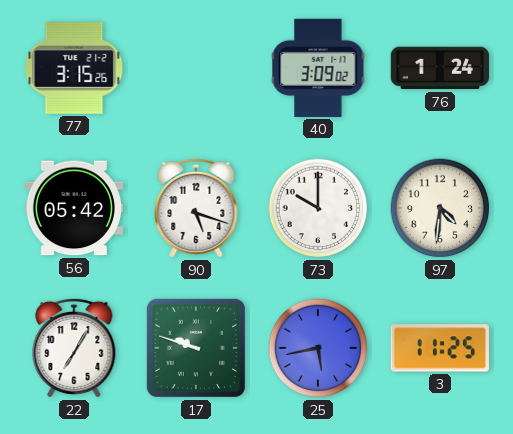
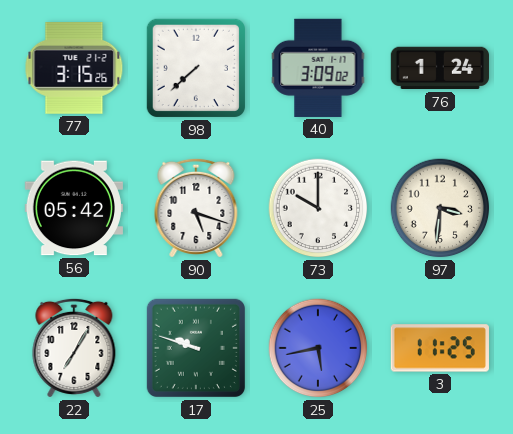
98: none -> 7:38
97: 4:31 -> 3:31
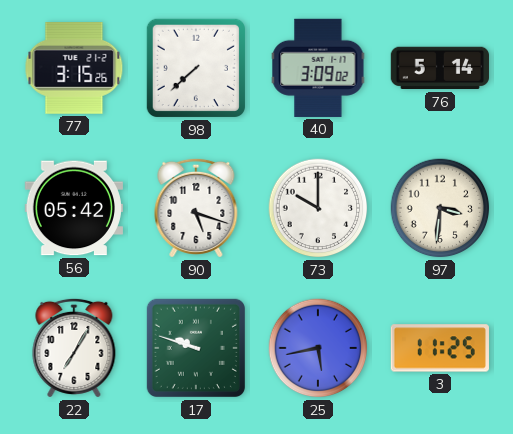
76: 1:24 -> 5:14
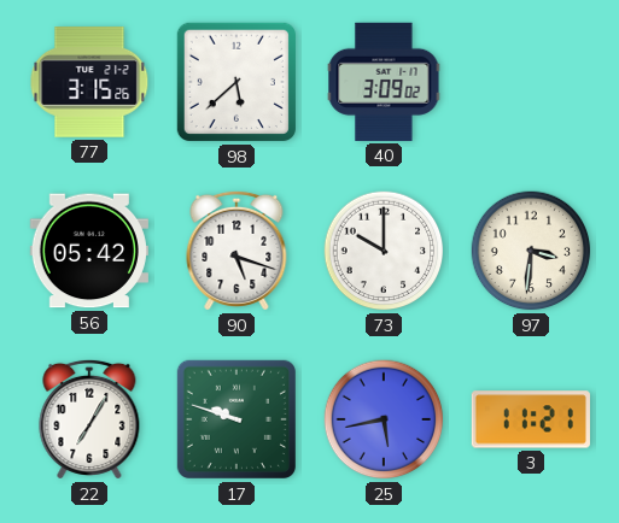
98: 7:38 -> 5:38
76: 5:14 -> none
3: 11:25 -> 11:21
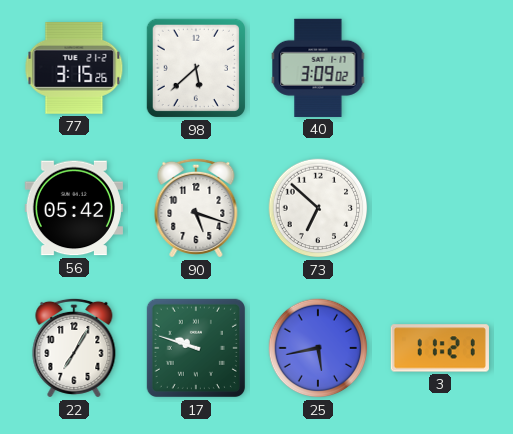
73: 10:00 -> 6:52
97: 3:31 -> none
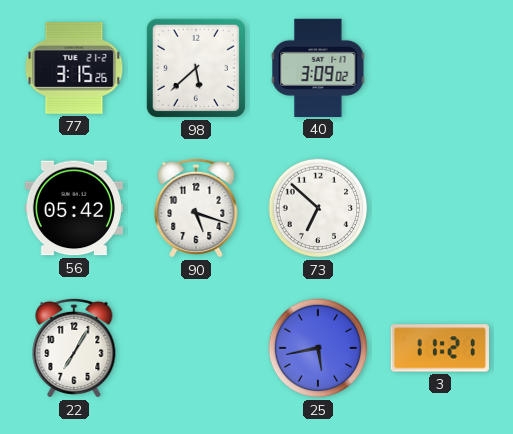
17: 9:48 -> none
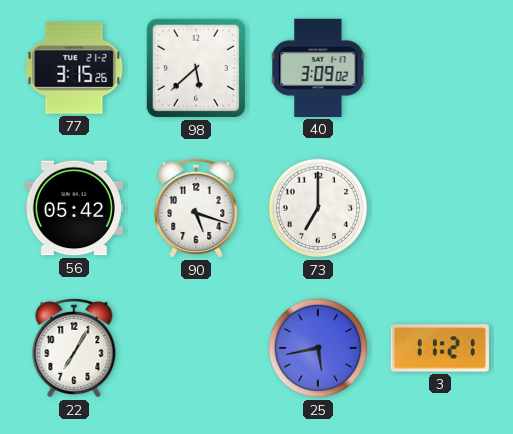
73: 6:52 -> 7:00
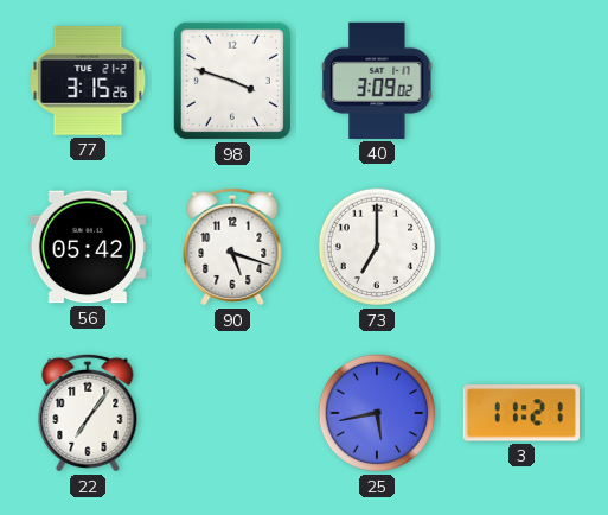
98: 5:38 -> 3:48
22: 7:05 -> 7:06
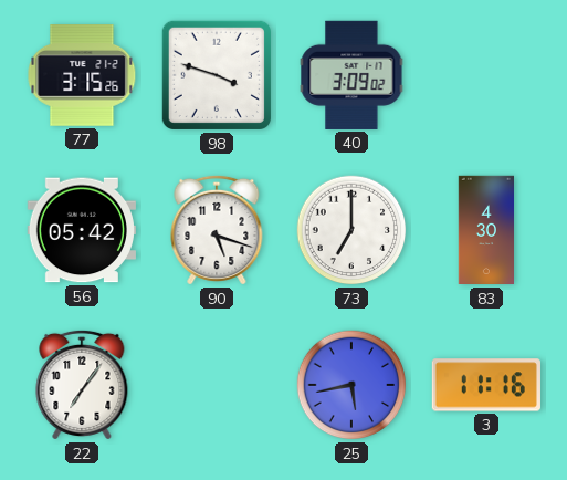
83: none -> 4:30
3: 11:21 -> 11:16
